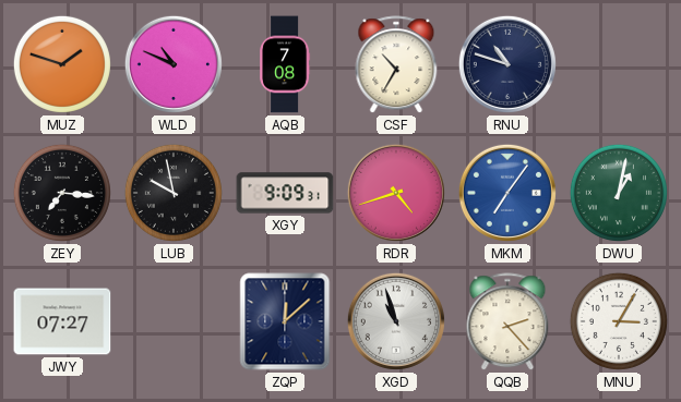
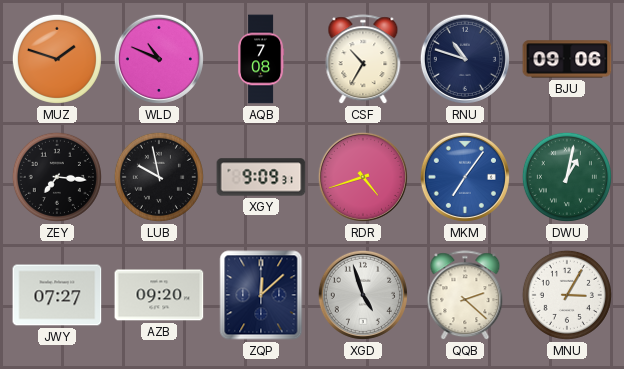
BJU: none -> 09:06
AZB: none -> 09:20
XGD: 10:57 -> 4:57
QQB: 2:23 -> 2:22
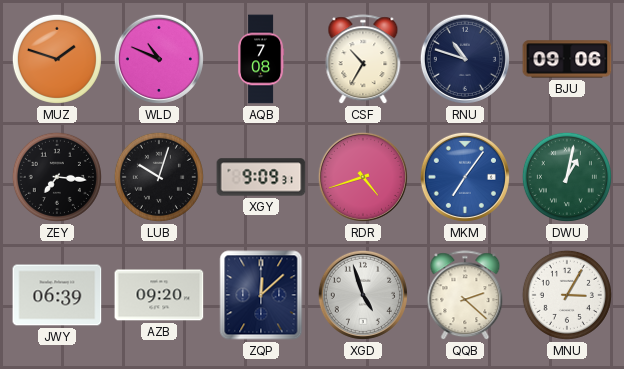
LUB: 9:58 -> 10:03
JWY: 07:27 -> 06:39
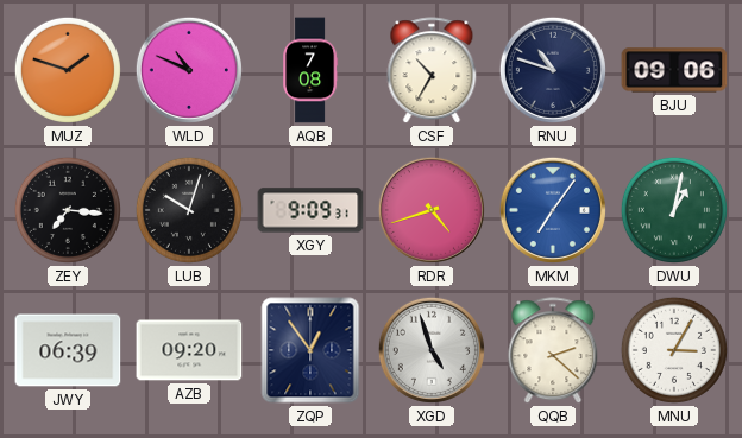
ZQP: 12:08 -> 12:54
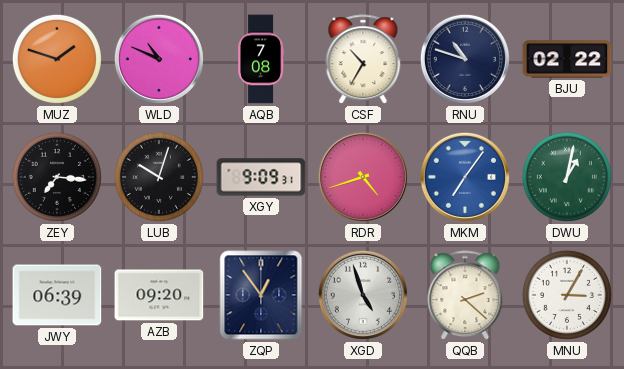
BJU: 09:06 -> 02:22
